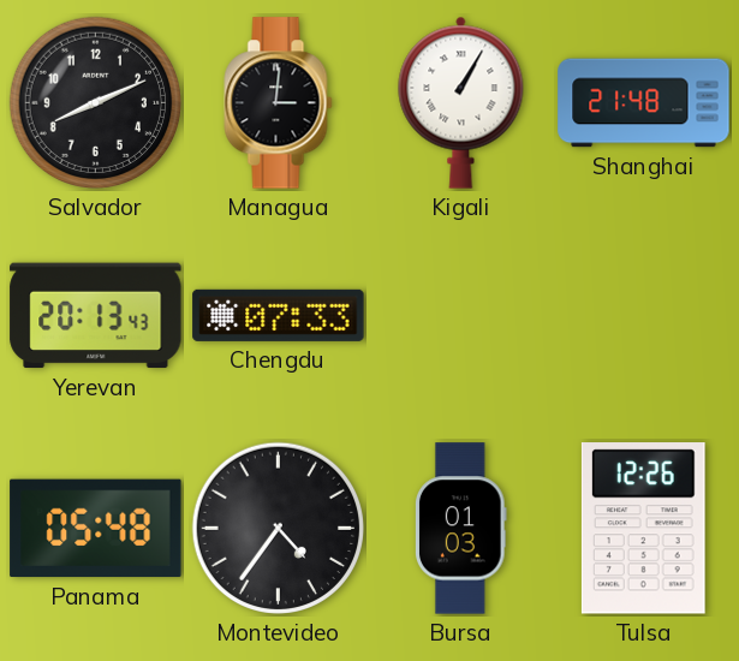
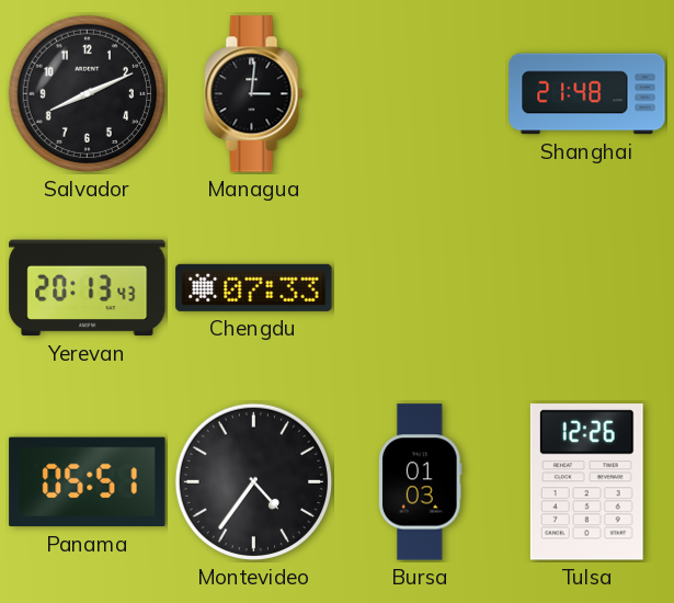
Kigali: 1:05 -> none
Panama: 05:48 -> 05:51
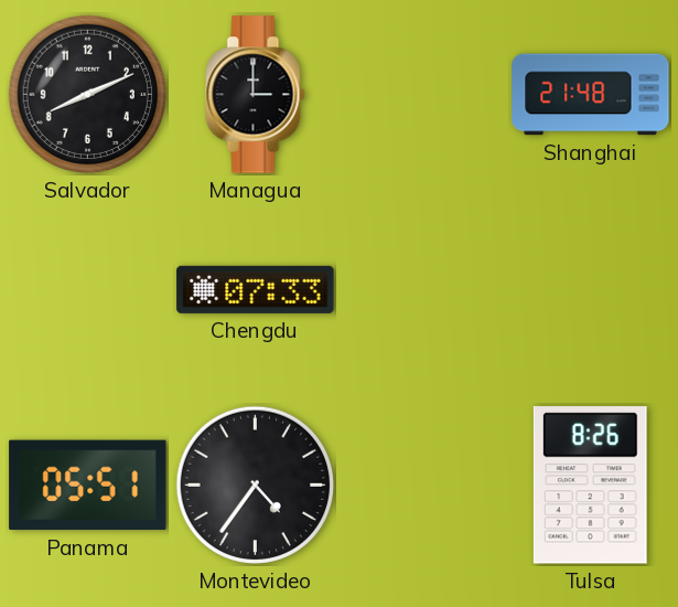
Managua: 3:01 -> 3:00
Yerevan: 20:13 -> none
Bursa: 01:03 -> none
Tulsa: 12:26 -> 8:26
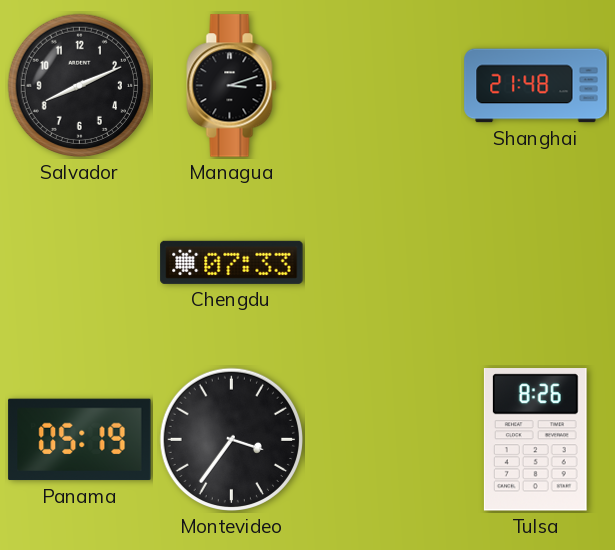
Managua: 3:00 -> 3:12
Panama: 05:51 -> 05:19
Montevideo: 4:36 -> 3:36
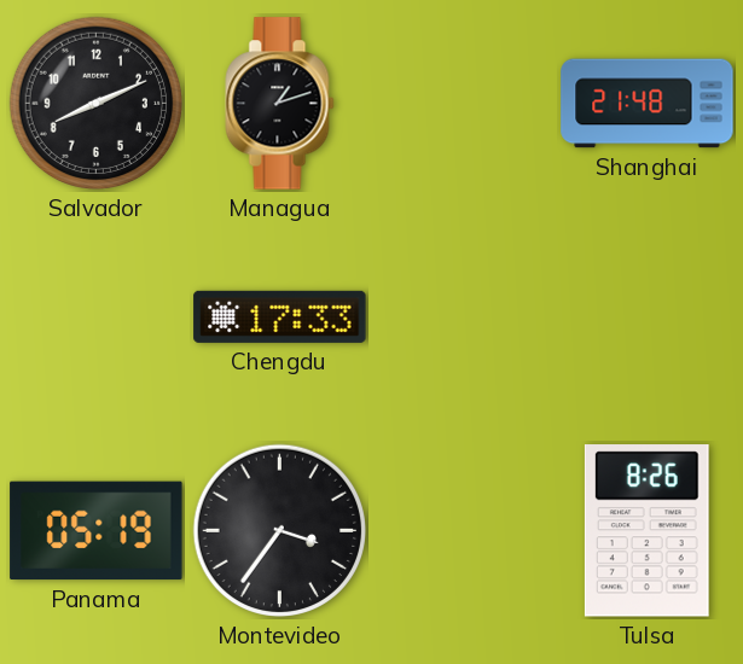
Managua: 3:12 -> 1:12
Chengdu: 07:33 -> 17:33
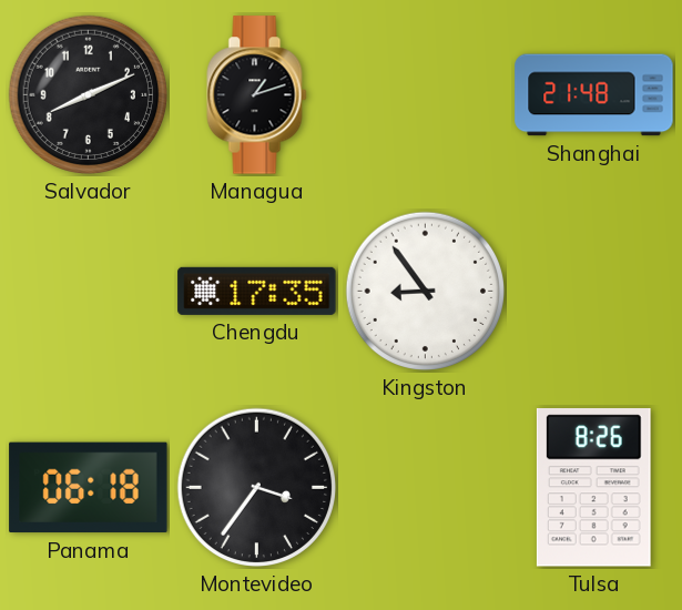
Chengdu: 17:33 -> 17:35
Kingston: none -> 8:54
Panama: 05:19 -> 06:18
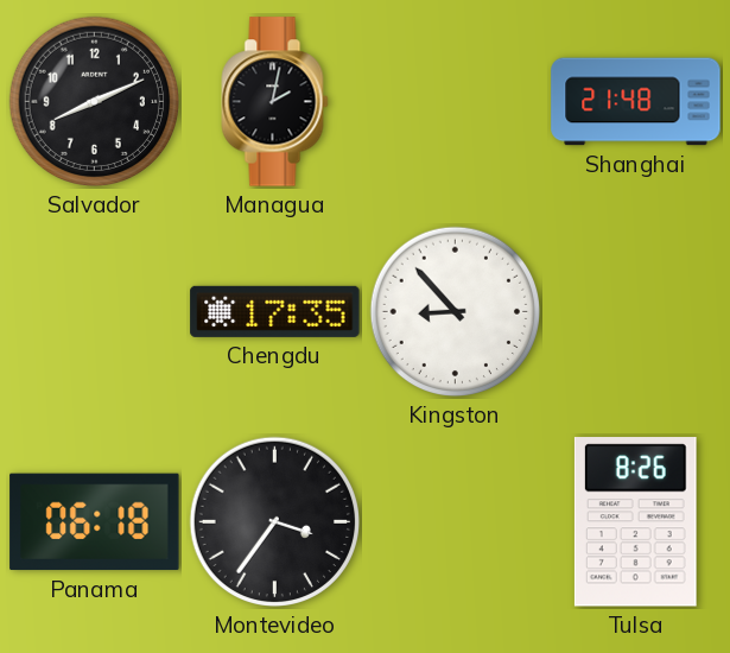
Managua: 1:12 -> 2:02
Kingston: 8:54 -> 8:53
